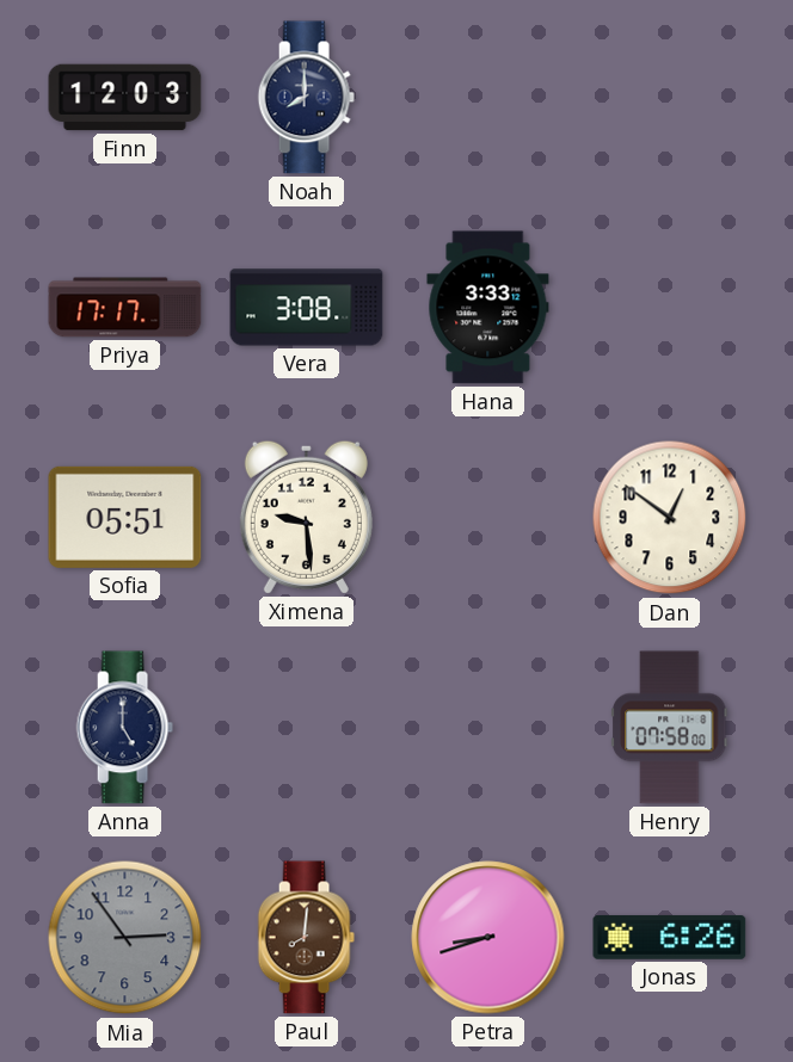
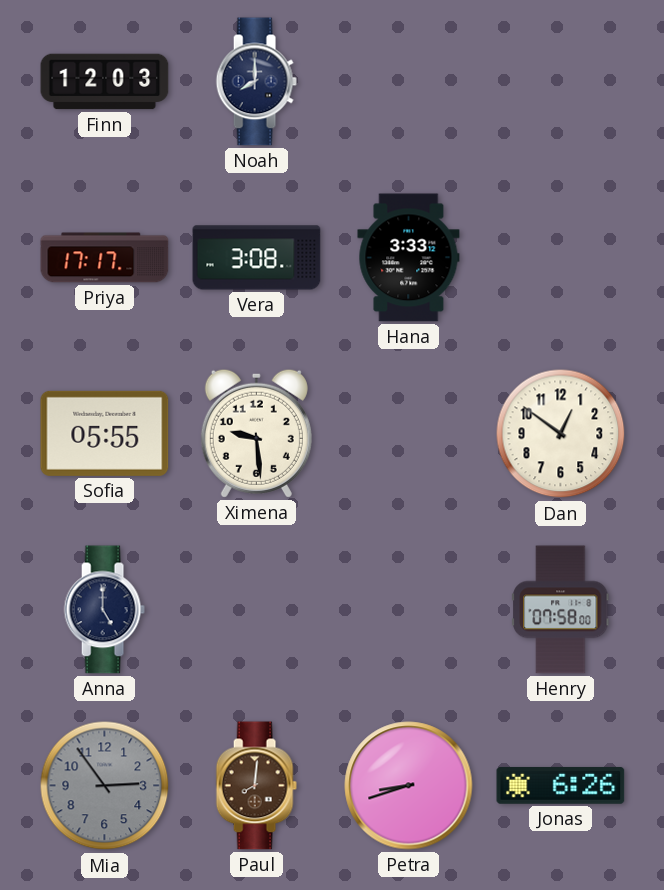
Sofia: 05:51 -> 05:55
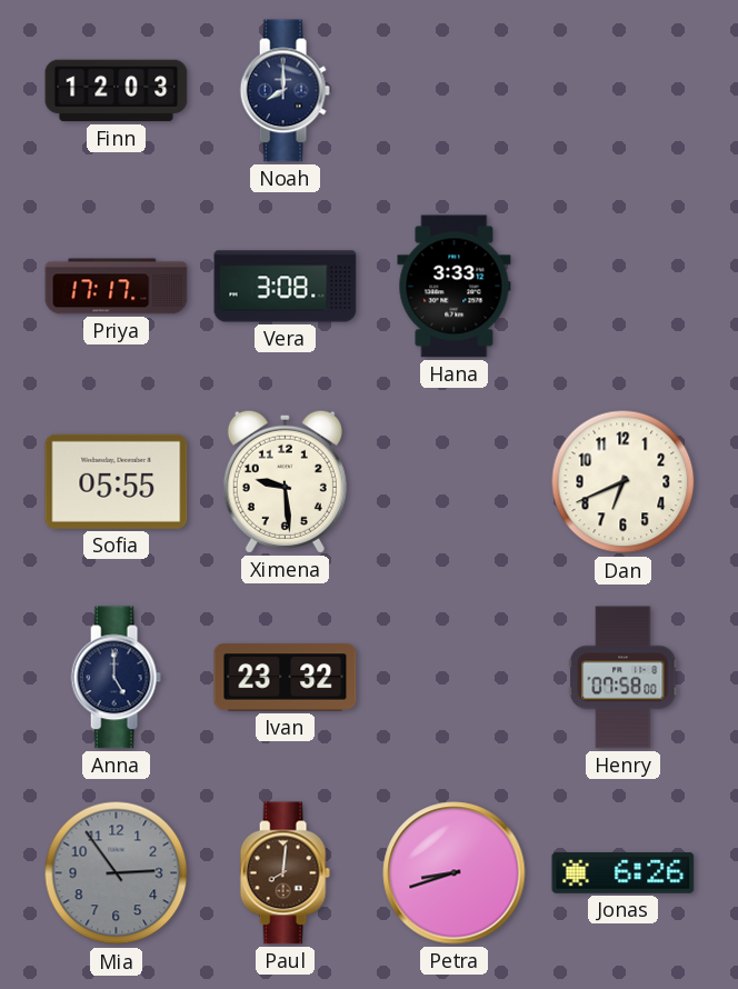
Dan: 12:51 -> 6:41
Ivan: none -> 23:32
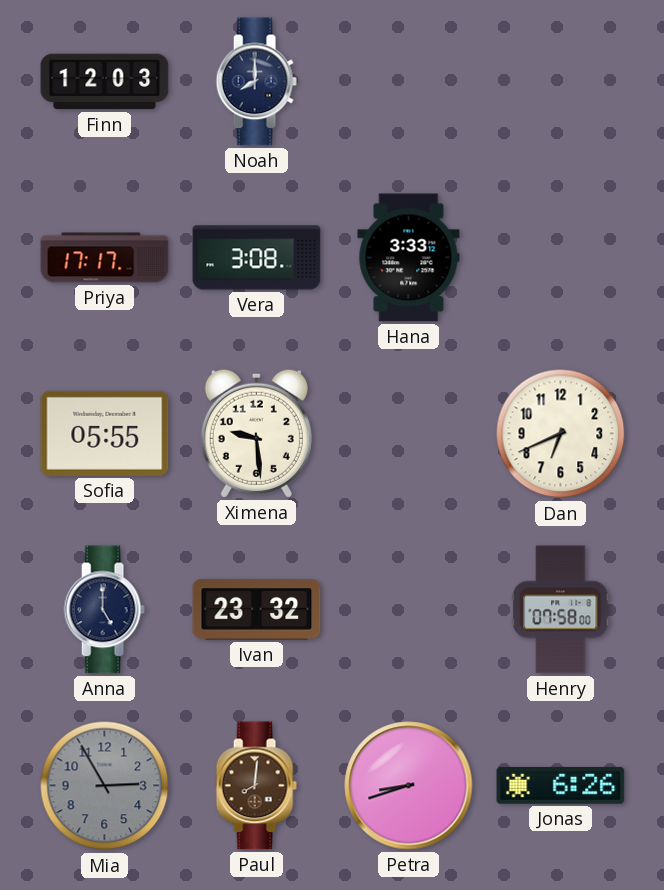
Mia: 2:54 -> 2:55
